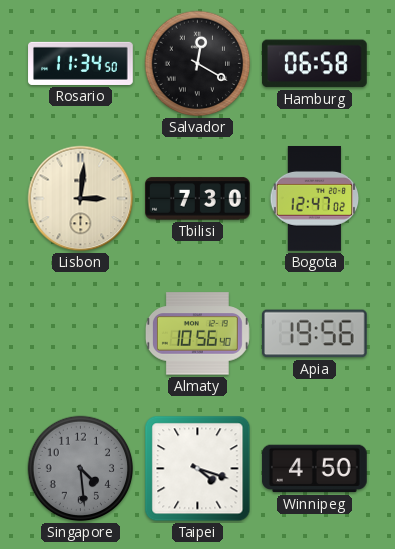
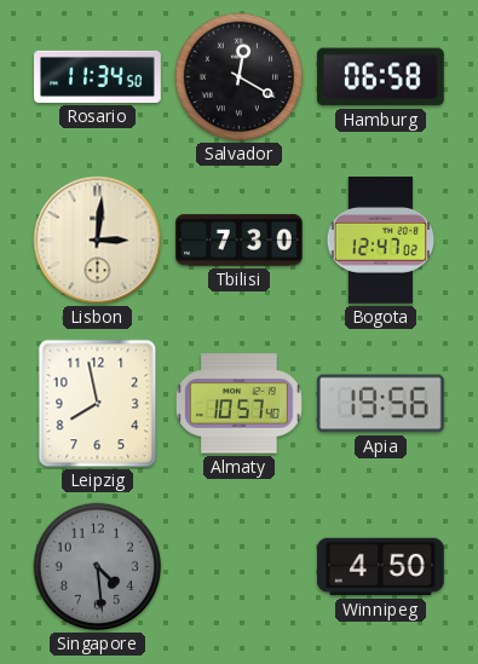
Leipzig: none -> 7:58
Almaty: 10:56 -> 10:57
Taipei: 4:18 -> none
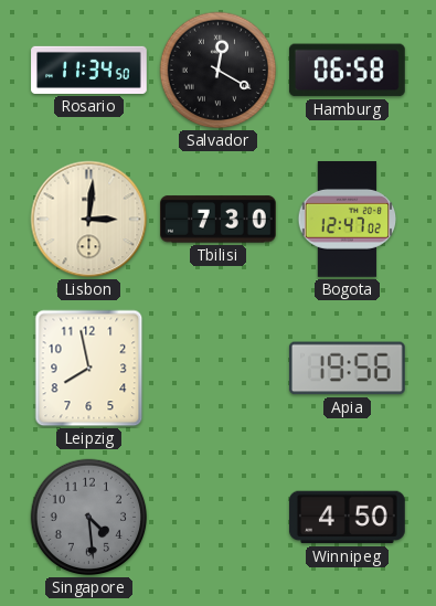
Almaty: 10:57 -> none
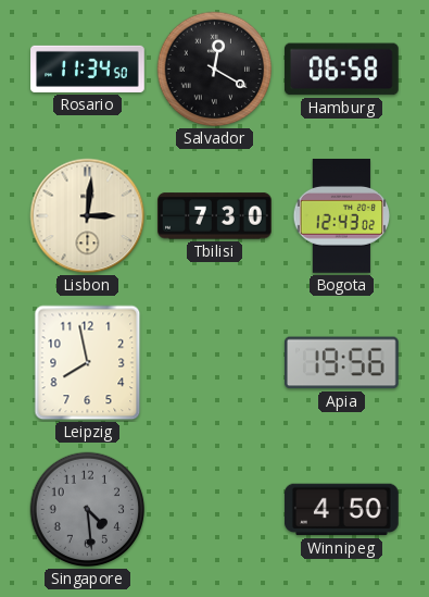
Bogota: 12:47 -> 12:43
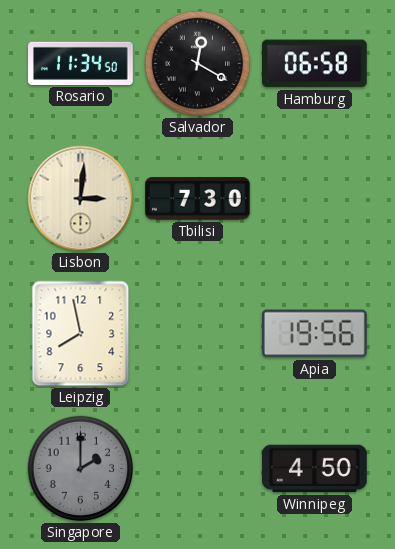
Bogota: 12:43 -> none
Singapore: 4:29 -> 2:00
